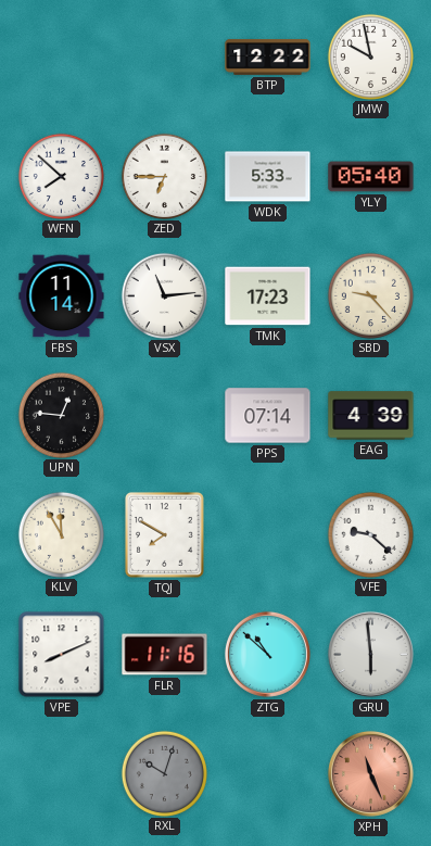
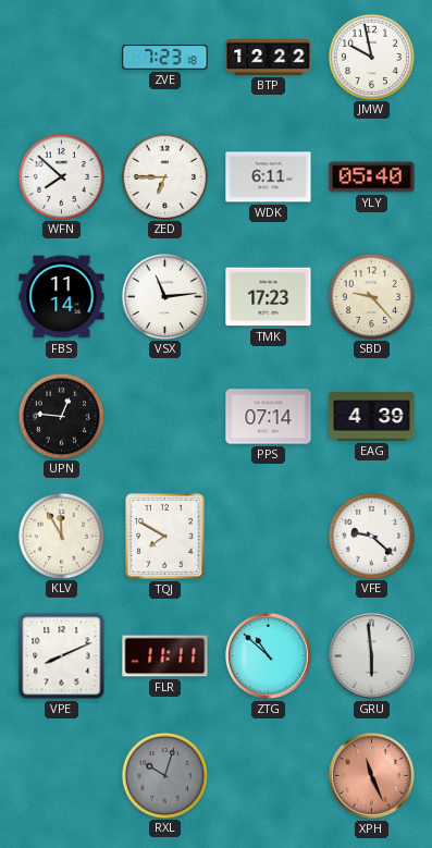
ZVE: none -> 7:23
WDK: 5:33 -> 6:11
FLR: 11:16 -> 11:11
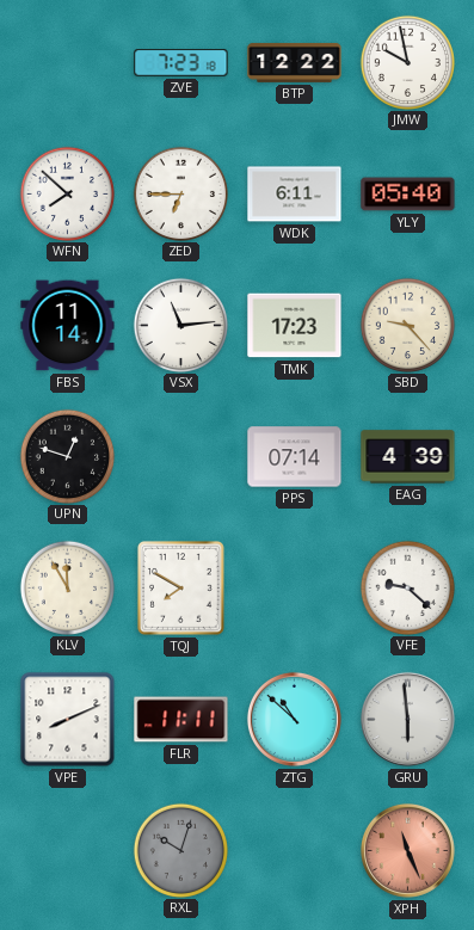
UPN: 12:46 -> 12:48
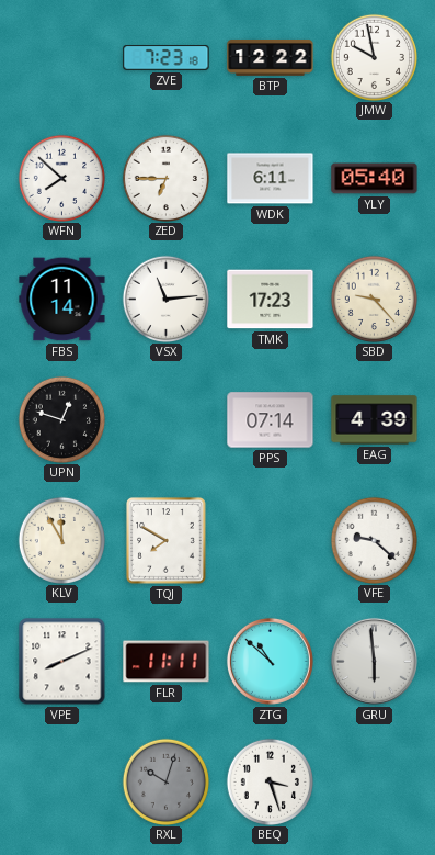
BEQ: none -> 3:27
XPH: 11:26 -> none
